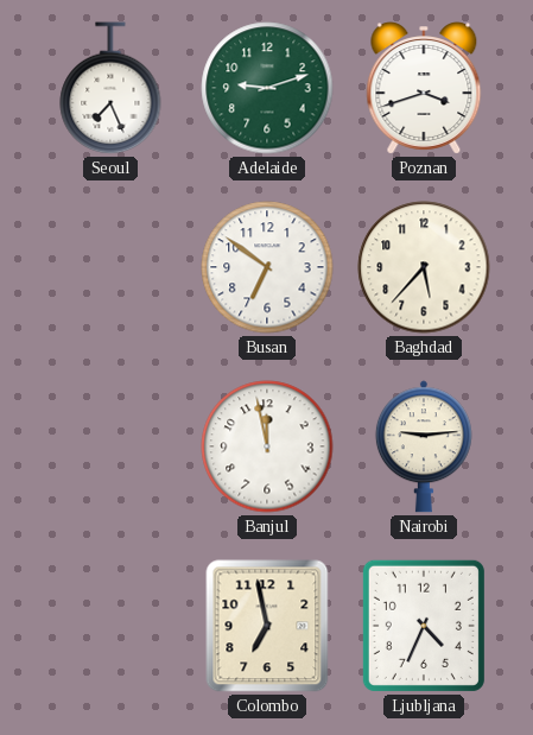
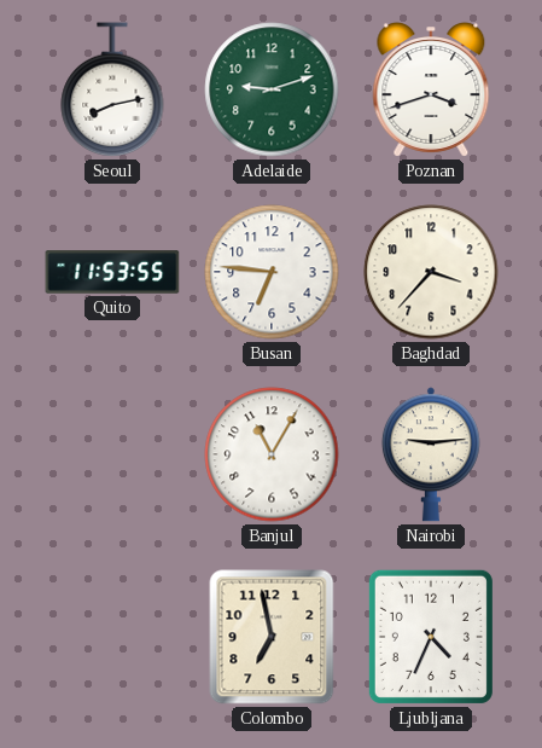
Seoul: 7:26 -> 8:13
Quito: none -> 11:53
Busan: 6:51 -> 6:46
Baghdad: 5:37 -> 3:37
Banjul: 11:58 -> 11:05
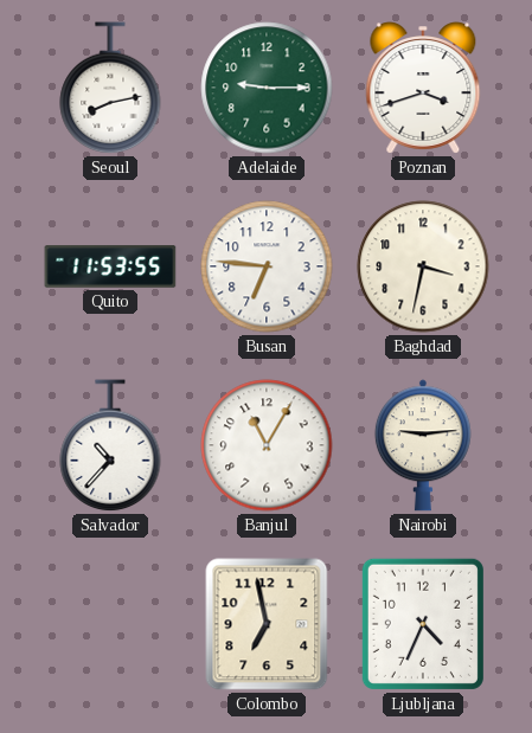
Adelaide: 9:12 -> 9:15
Baghdad: 3:37 -> 3:32
Salvador: none -> 10:37
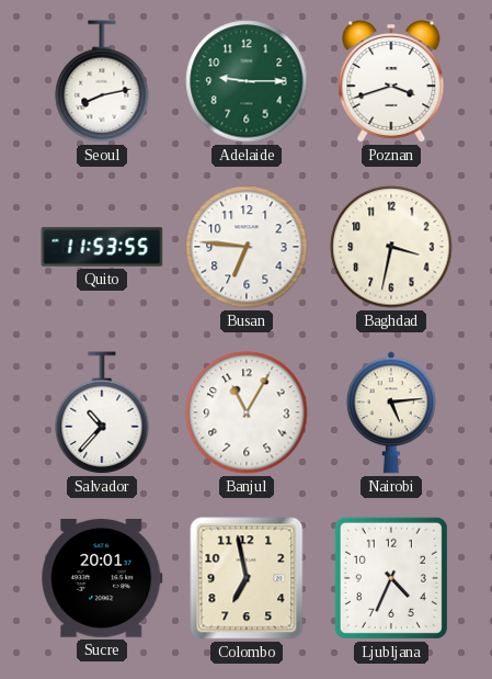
Nairobi: 9:14 -> 5:14
Sucre: none -> 20:01
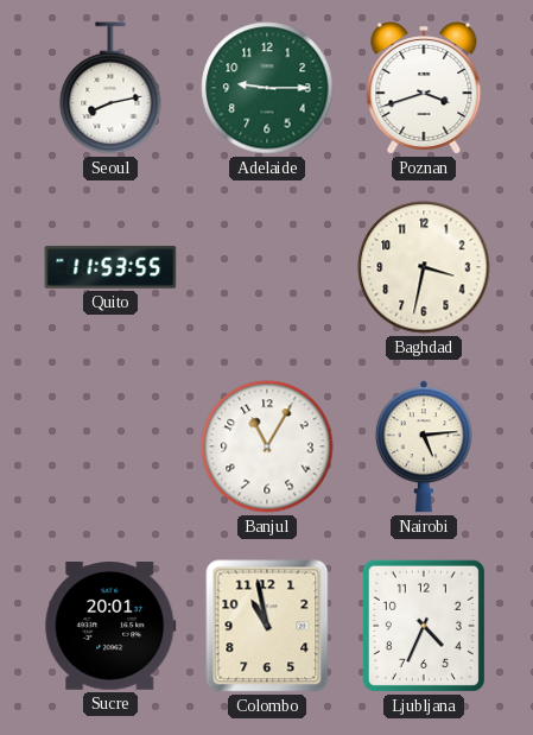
Busan: 6:46 -> none
Salvador: 10:37 -> none
Colombo: 6:58 -> 10:58
